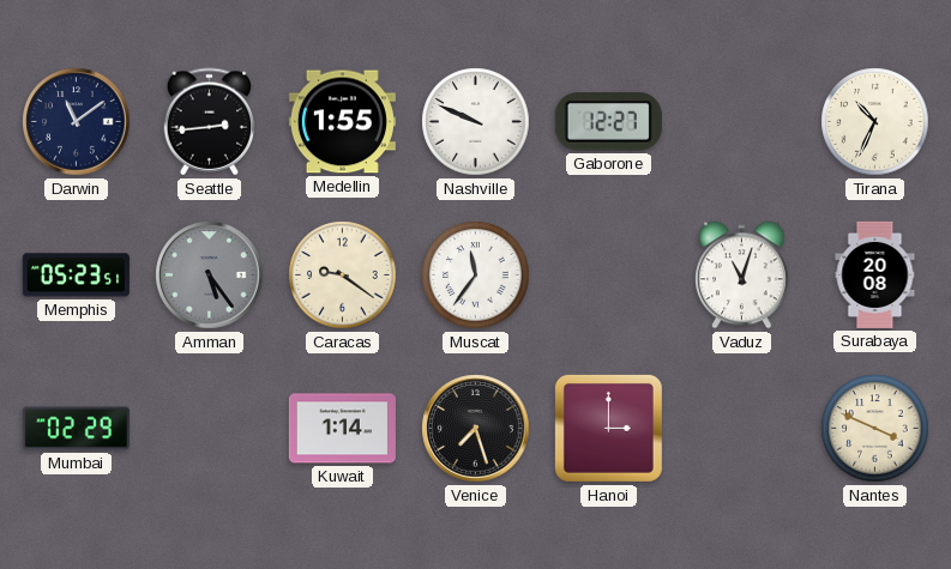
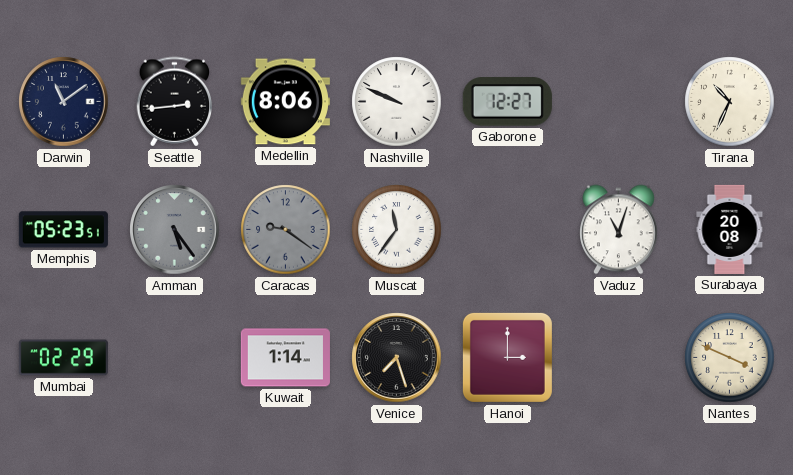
Medellin: 1:55 -> 8:06
Caracas dial: cream -> grey
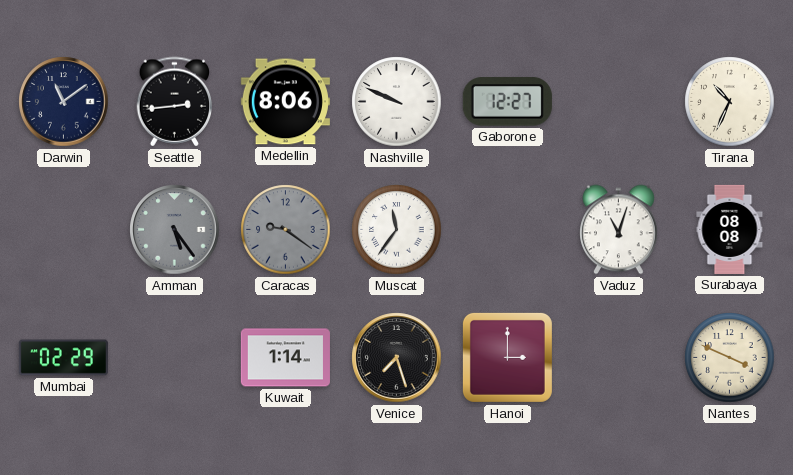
Memphis: 05:23 -> none
Surabaya: 20:08 -> 08:08
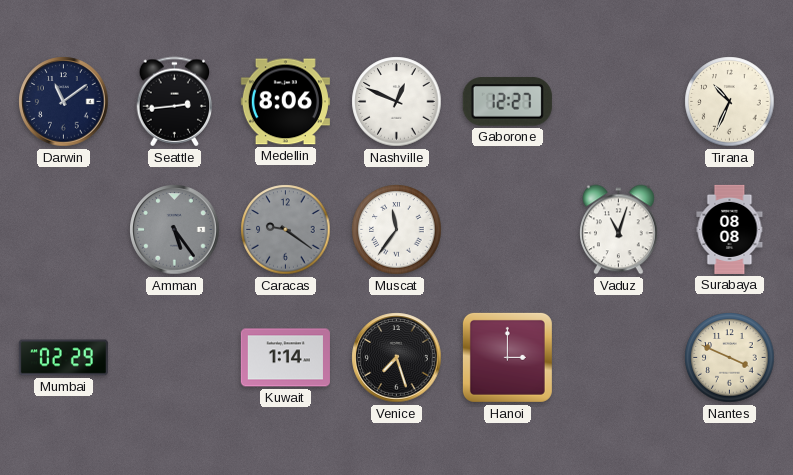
Nashville: 9:49 -> 12:49
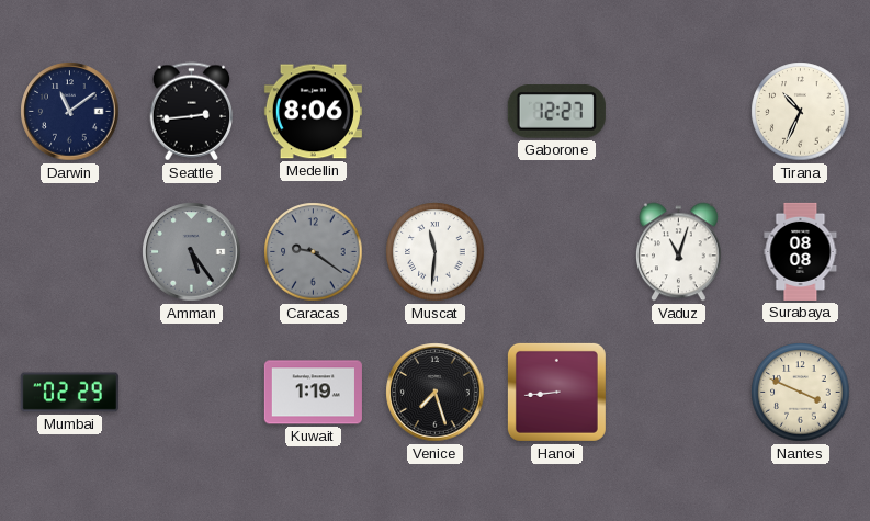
Nashville: 12:49 -> none
Muscat: 11:36 -> 11:31
Kuwait: 1:14 -> 1:19
Hanoi: 3:00 -> 8:44
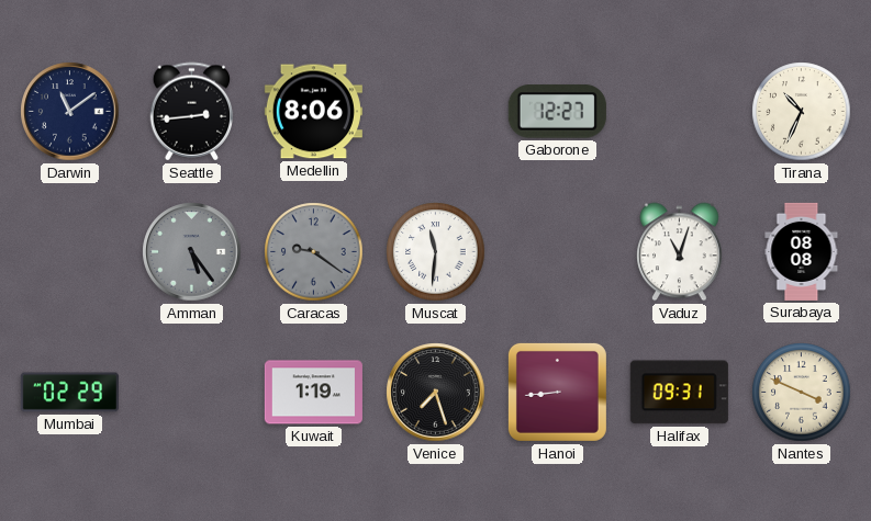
Halifax: none -> 09:31
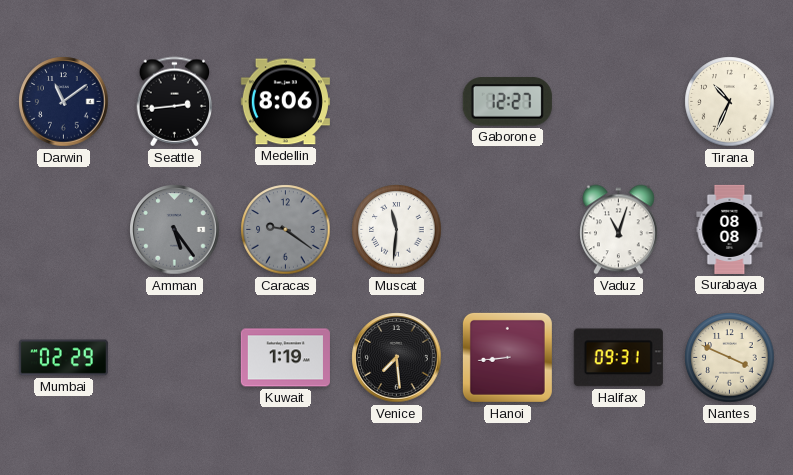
Venice: 7:27 -> 7:29
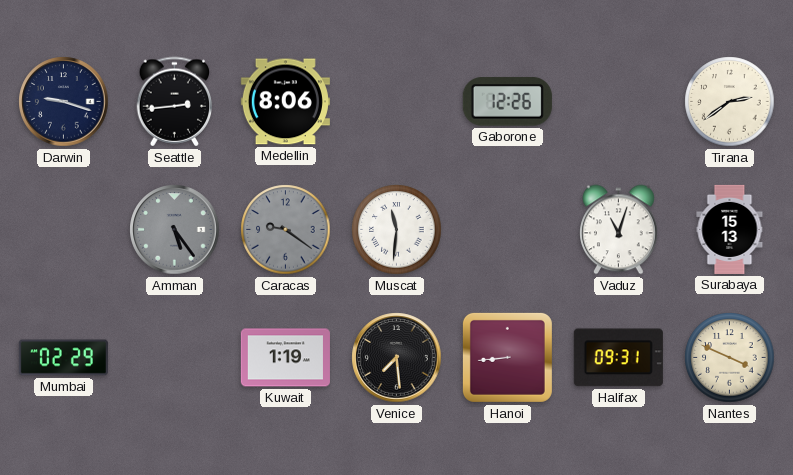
Darwin: 11:09 -> 9:18
Gaborone: 12:27 -> 12:26
Tirana: 10:34 -> 2:39
Surabaya: 08:08 -> 15:13
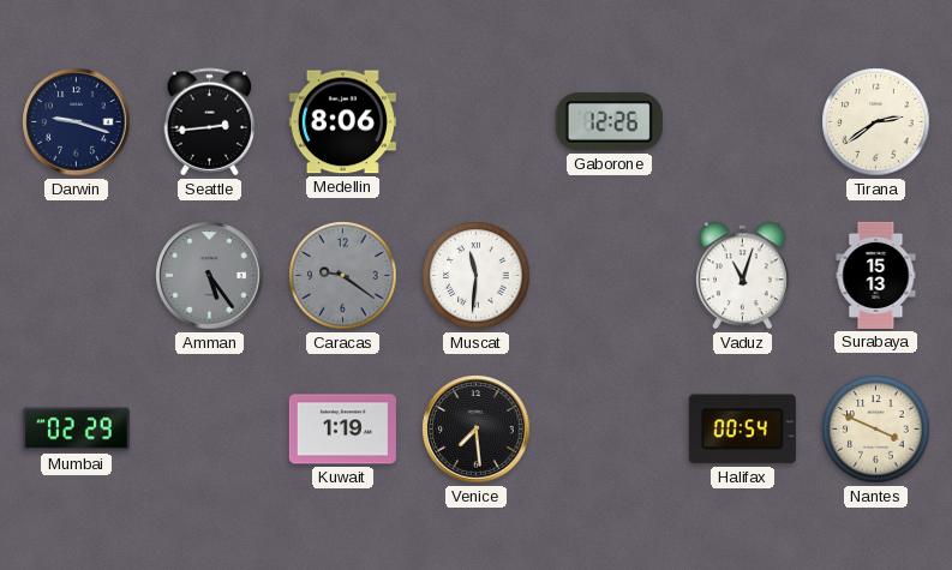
Hanoi: 8:44 -> none
Halifax: 09:31 -> 00:54
